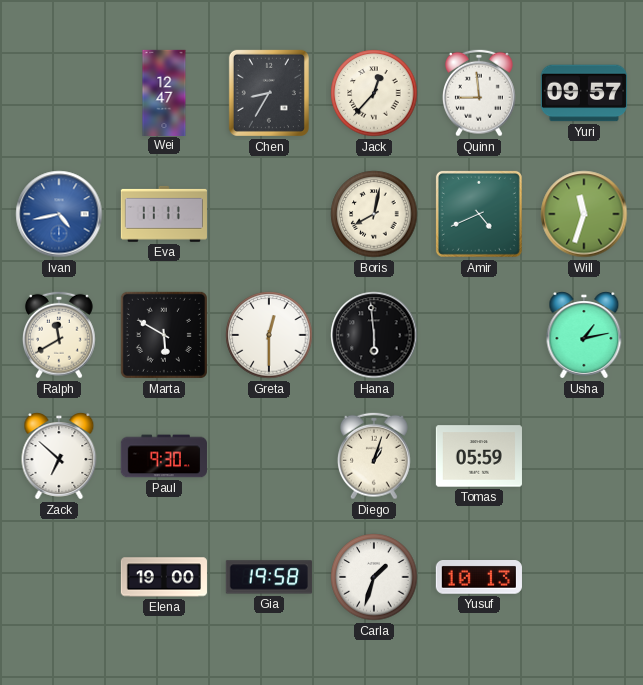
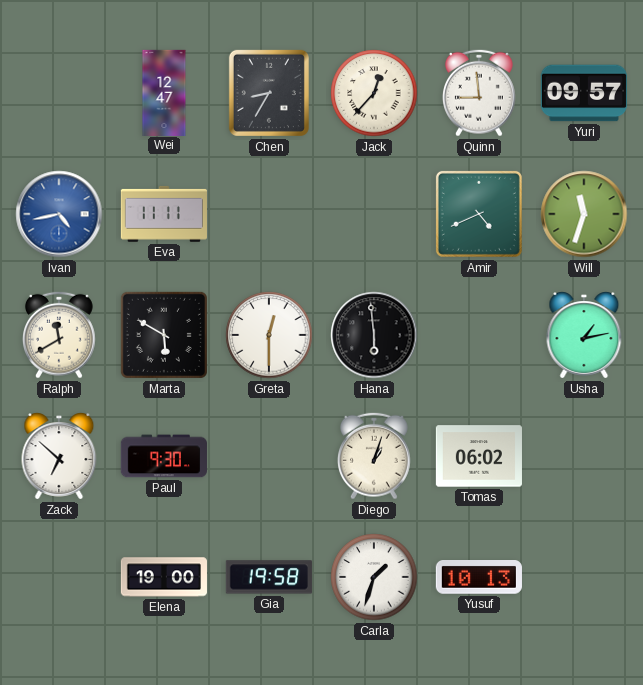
Boris: 8:02 -> none
Tomas: 05:59 -> 06:02
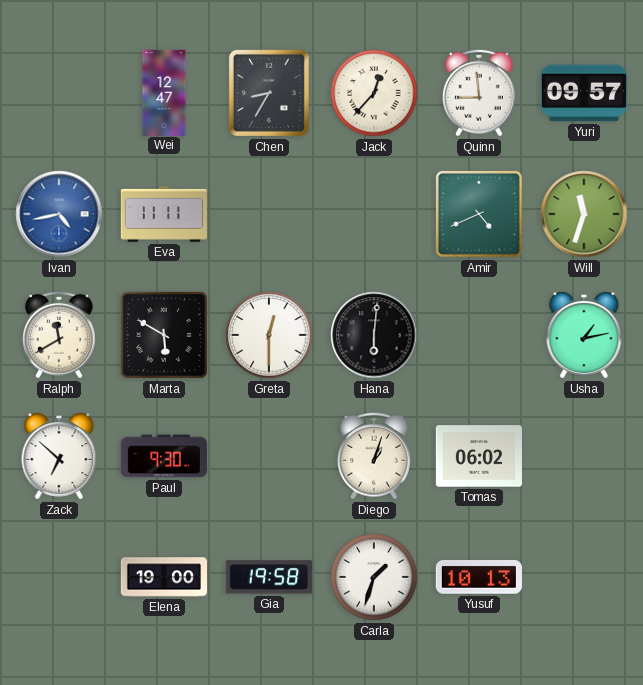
Hana: 5:59 -> 6:01
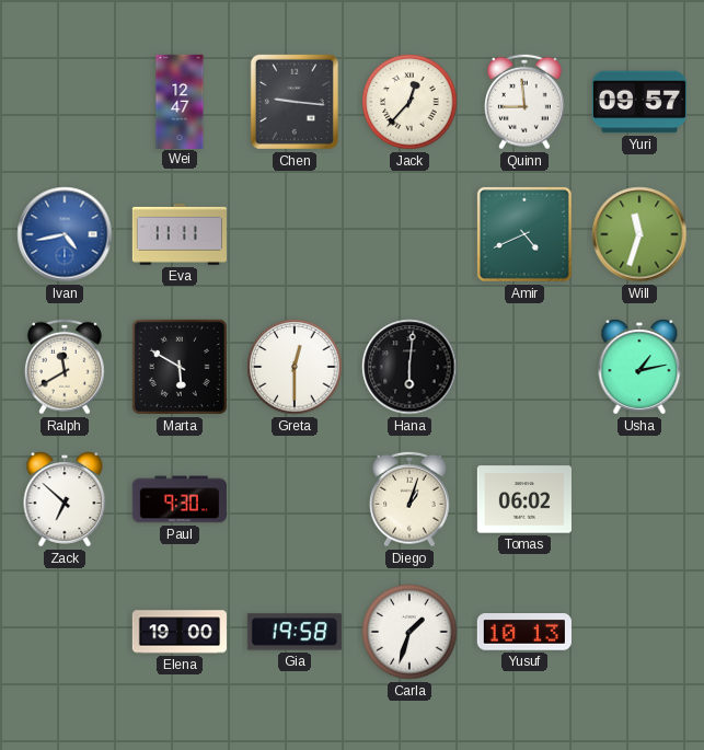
Chen: 8:35 -> 9:16
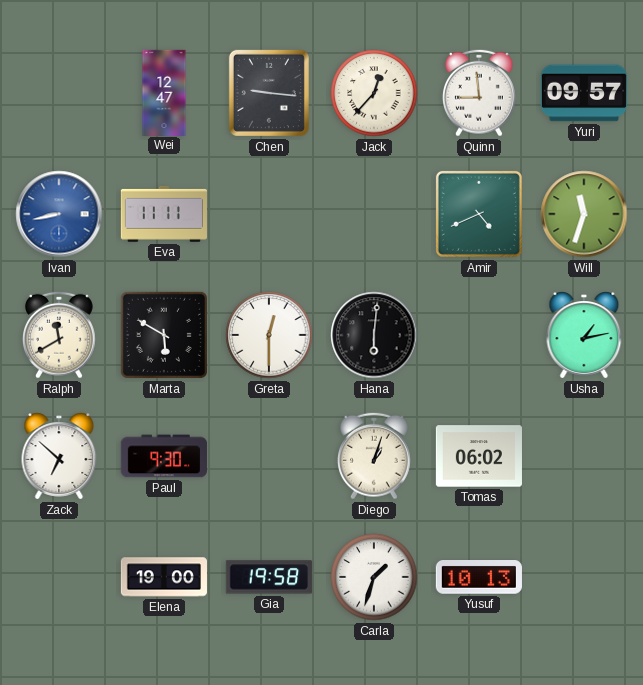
Ivan: 4:43 -> 8:43
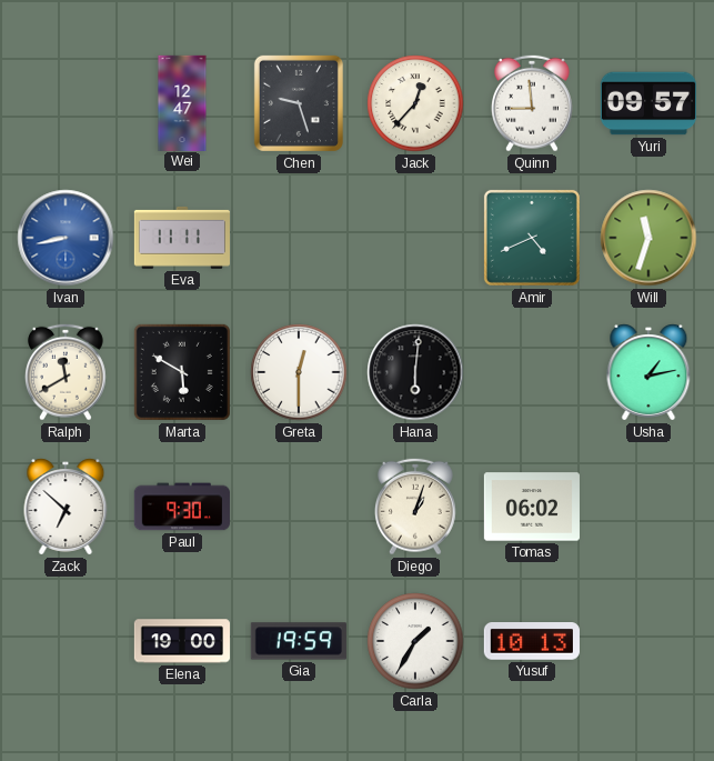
Chen: 9:16 -> 9:27
Gia: 19:58 -> 19:59
Carla: 1:33 -> 1:35
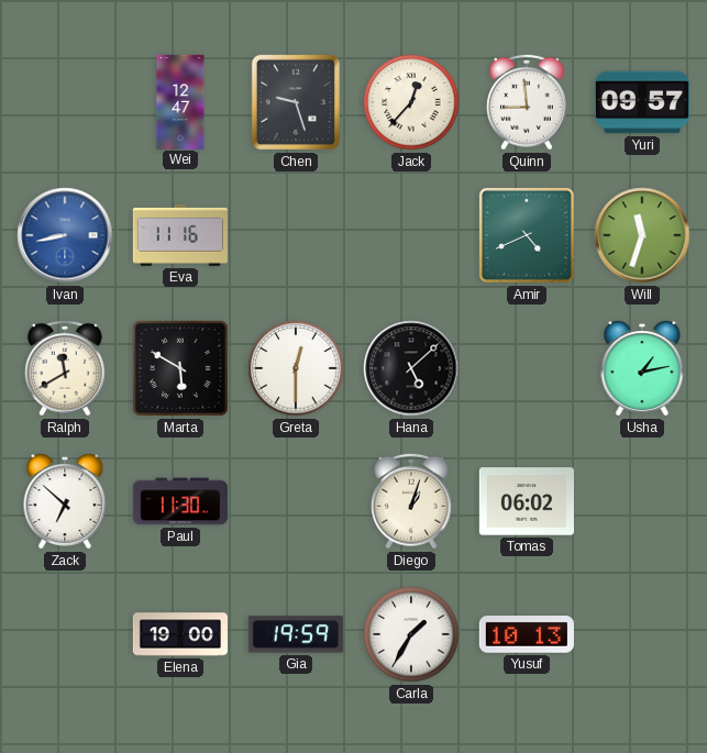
Eva: 11:11 -> 11:16
Hana: 6:01 -> 5:08
Paul: 9:30 -> 11:30
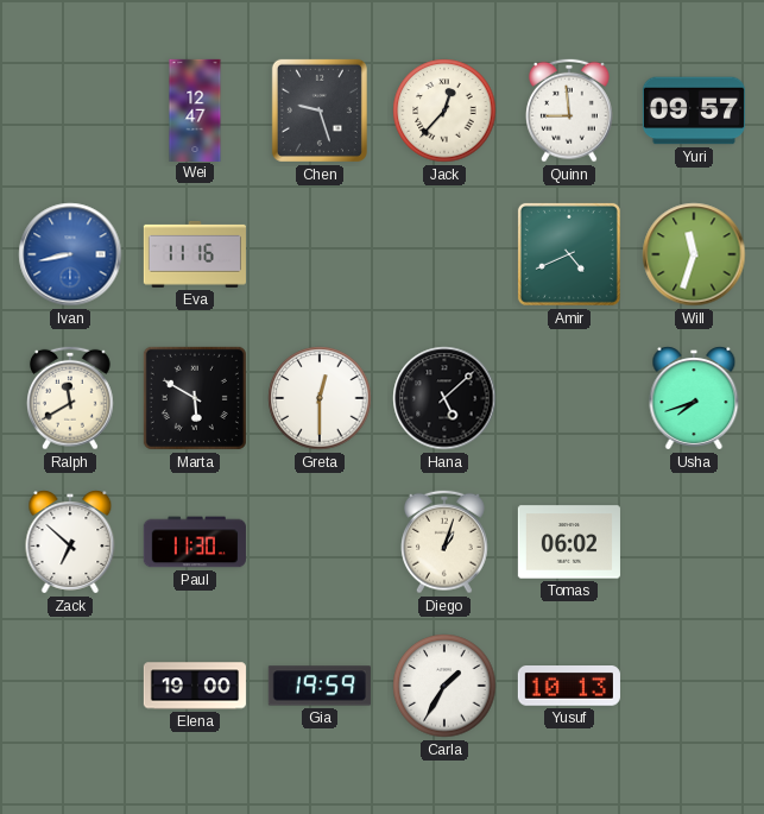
Usha: 1:13 -> 7:42
